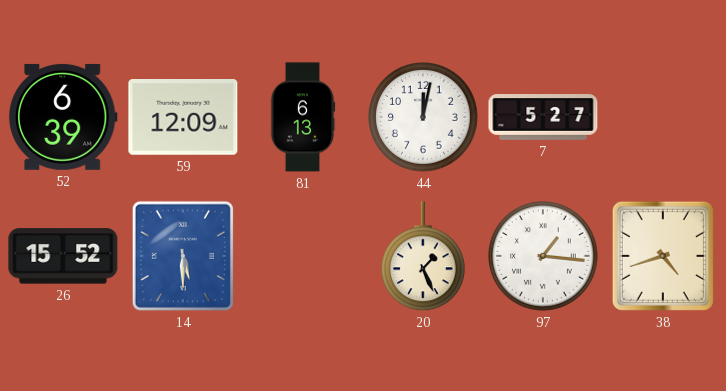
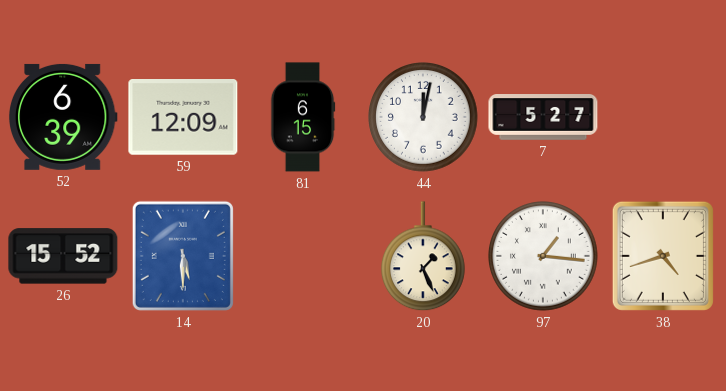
81: 6:13 -> 6:15
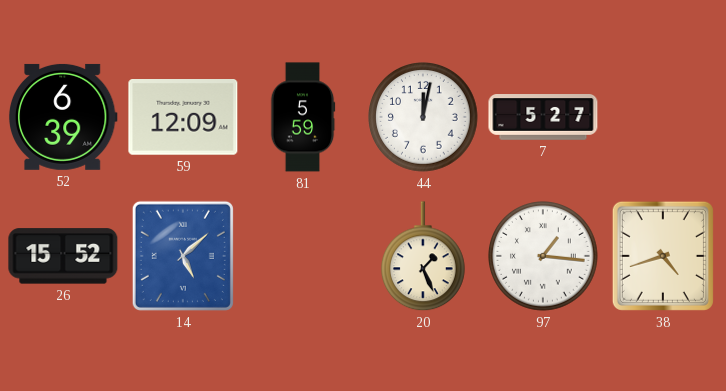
81: 6:15 -> 5:59
14: 5:30 -> 5:08
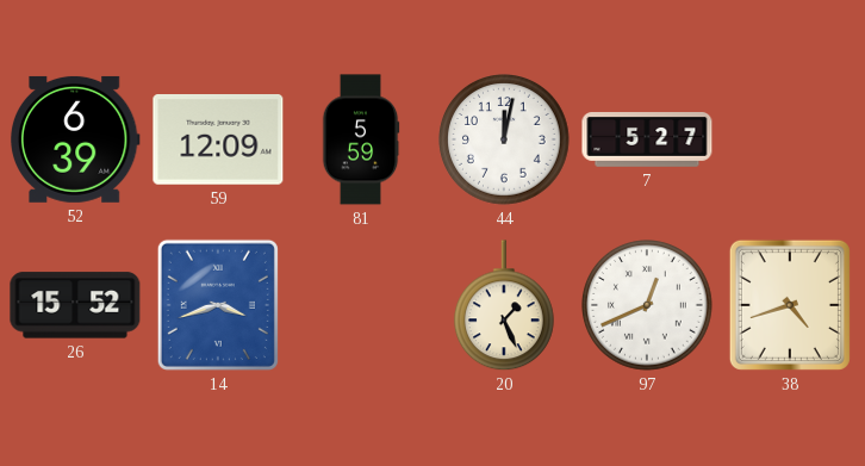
14: 5:08 -> 3:42
97: 1:16 -> 12:41
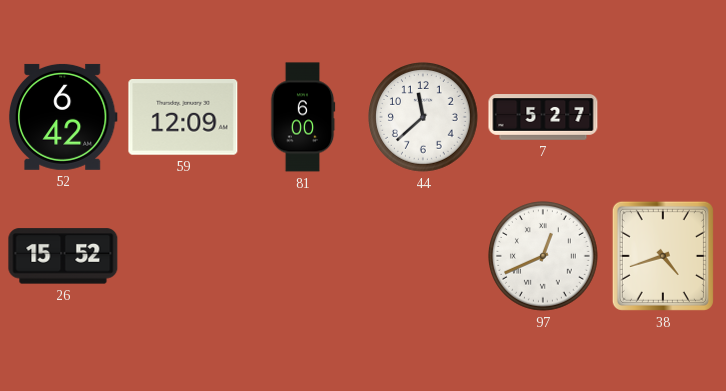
52: 6:39 -> 6:42
81: 5:59 -> 6:00
44: 12:02 -> 11:38
14: 3:42 -> none
20: 1:26 -> none
